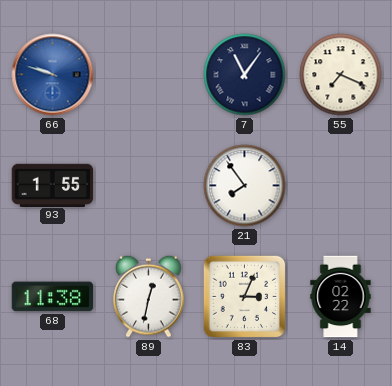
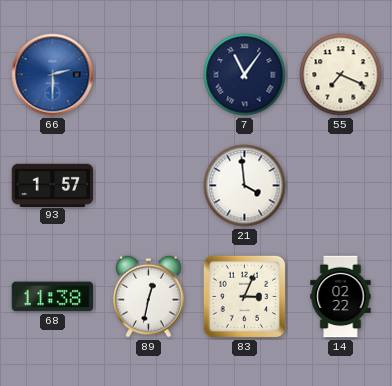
66: 9:48 -> 2:30
93: 1:55 -> 1:57
21: 7:54 -> 3:59
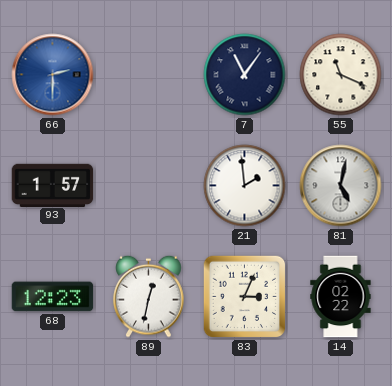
55: 7:19 -> 11:19
21: 3:59 -> 1:59
81: none -> 5:02
68: 11:38 -> 12:23
